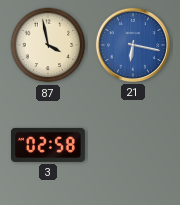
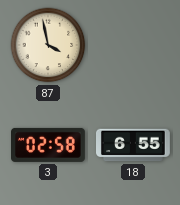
21: 6:17 -> none
18: none -> 6:55
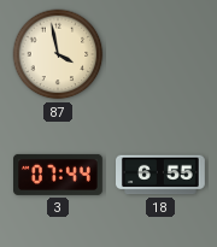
3: 02:58 -> 07:44
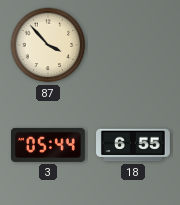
87: 3:58 -> 3:53
3: 07:44 -> 05:44
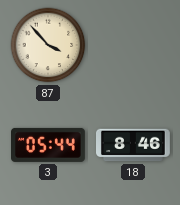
18: 6:55 -> 8:46
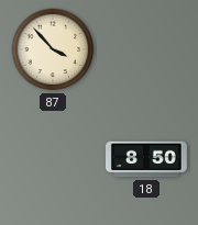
3: 05:44 -> none
18: 8:46 -> 8:50
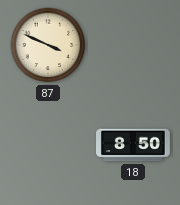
87: 3:53 -> 3:49
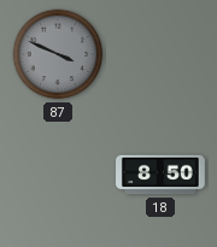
87 dial: cream -> grey
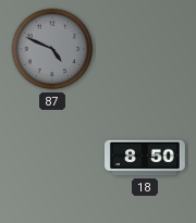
87: 3:49 -> 4:49
